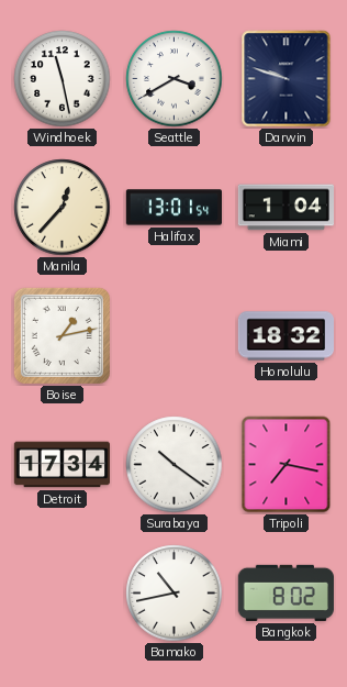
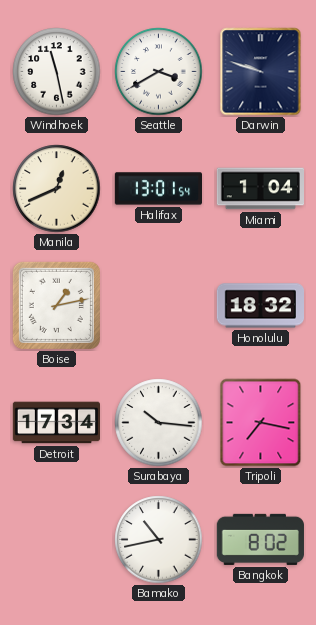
Manila: 12:37 -> 12:41
Surabaya: 10:21 -> 10:16
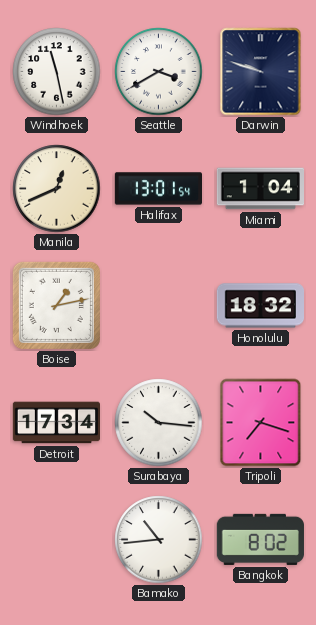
Tripoli: 7:17 -> 7:18
Bamako: 10:43 -> 10:44
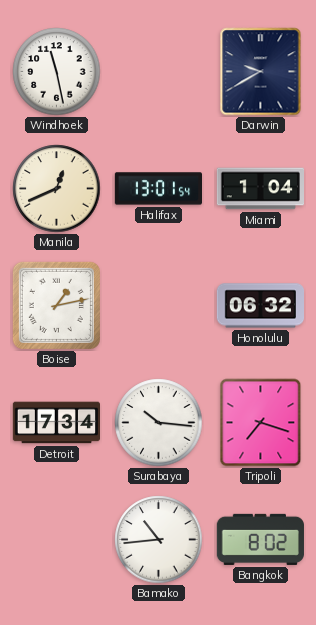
Seattle: 3:40 -> none
Darwin: 9:48 -> 9:40
Honolulu: 18:32 -> 06:32
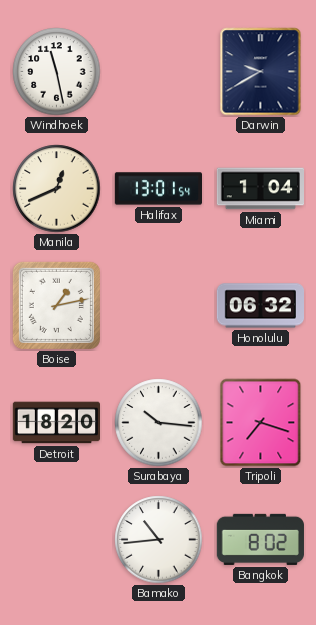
Detroit: 17:34 -> 18:20
